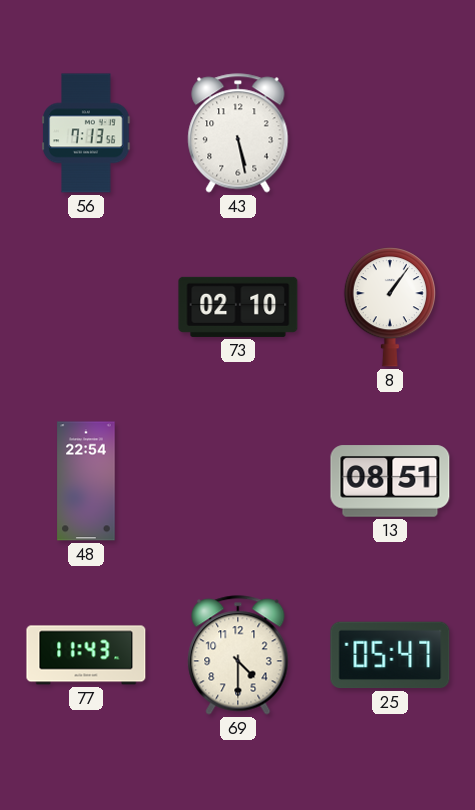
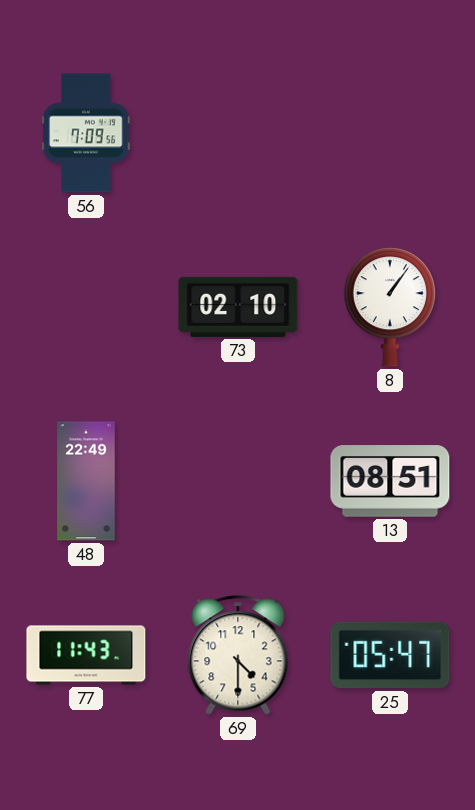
56: 7:13 -> 7:09
43: 5:28 -> none
48: 22:54 -> 22:49
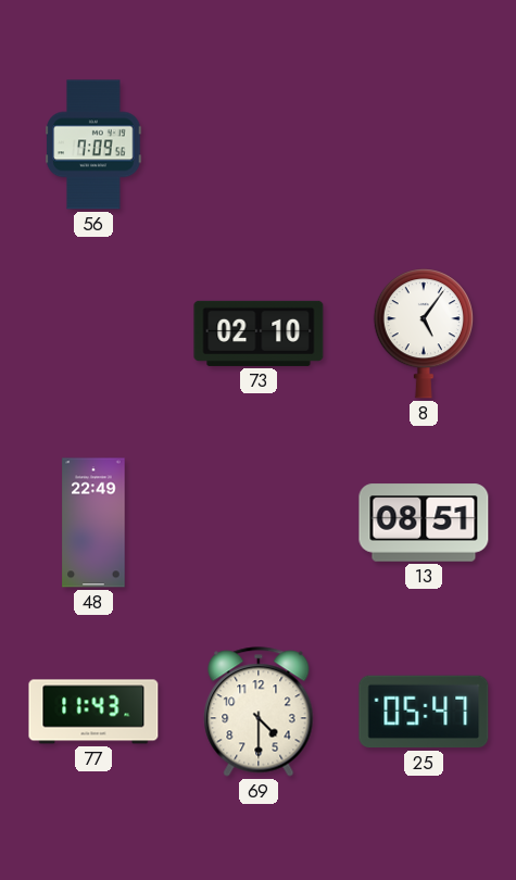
8: 1:06 -> 5:06
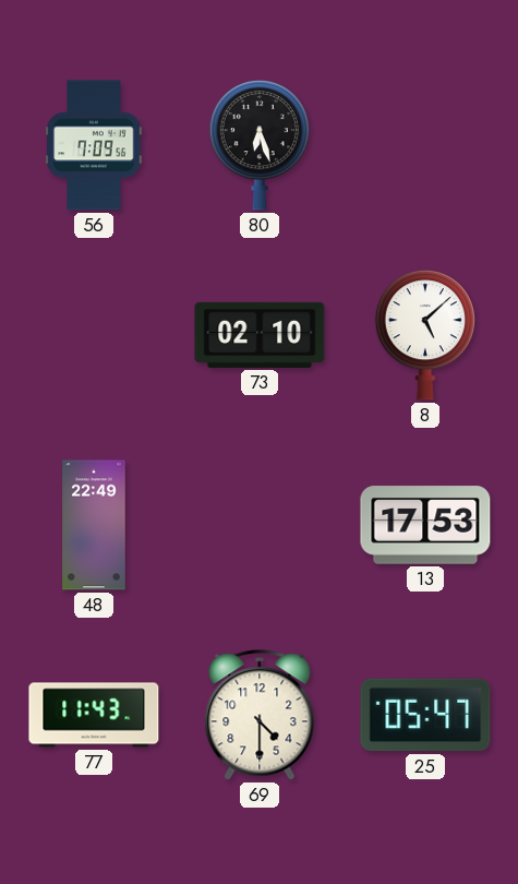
80: none -> 6:27
8: 5:06 -> 5:08
13: 08:51 -> 17:53
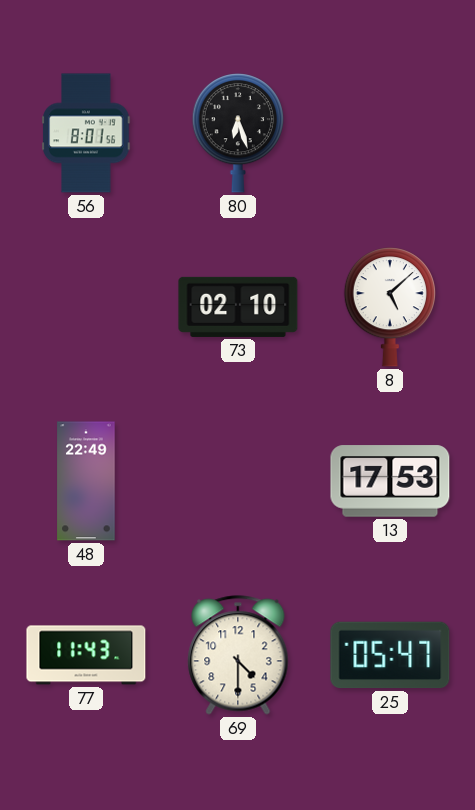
56: 7:09 -> 8:01
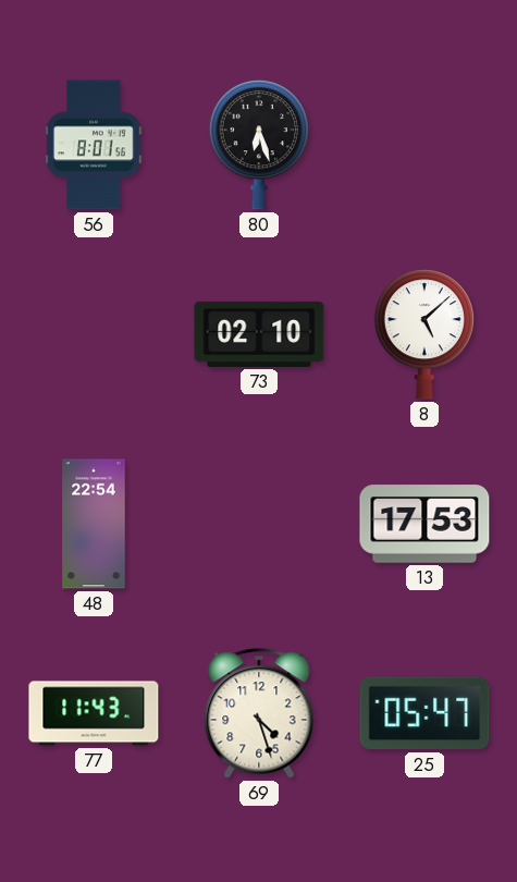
48: 22:49 -> 22:54
69: 4:30 -> 4:27
